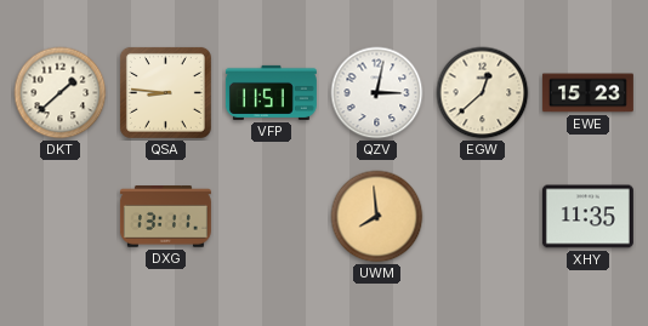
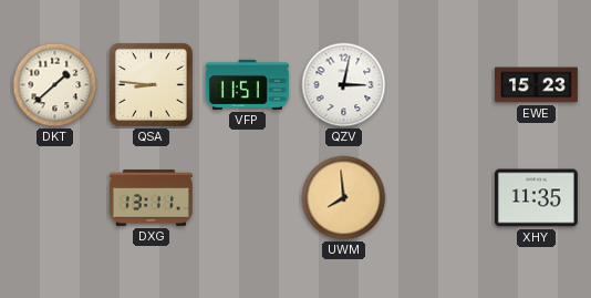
EGW: 12:38 -> none
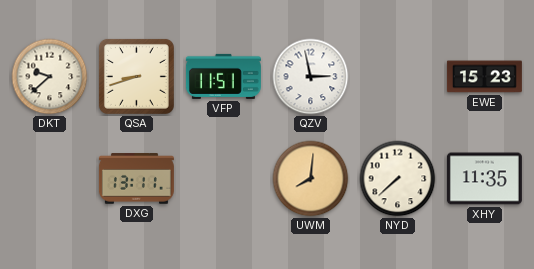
DKT: 1:38 -> 9:38
QSA: 8:46 -> 8:42
QZV: 3:02 -> 2:58
UWM: 7:59 -> 8:01
NYD: none -> 7:38
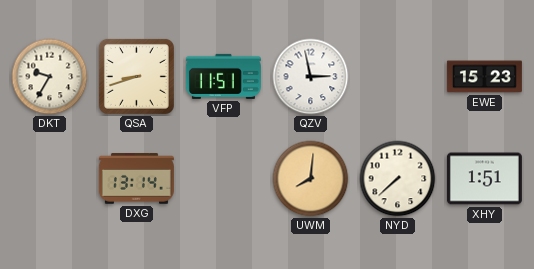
DKT: 9:38 -> 9:35
DXG: 13:11 -> 13:14
XHY: 11:35 -> 1:51
